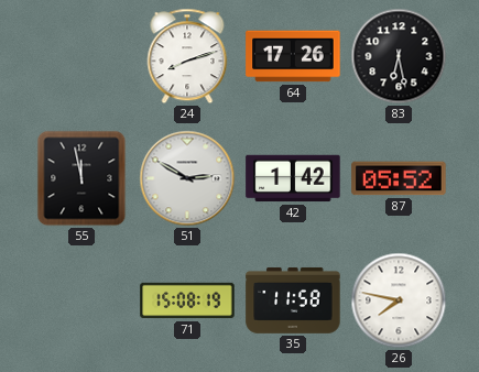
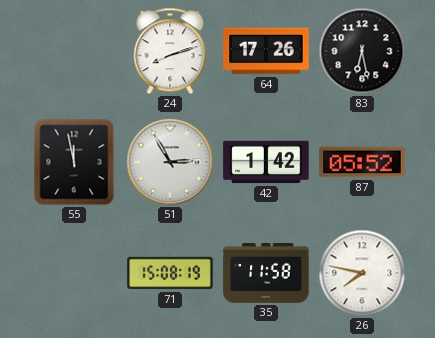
51: 2:50 -> 2:55
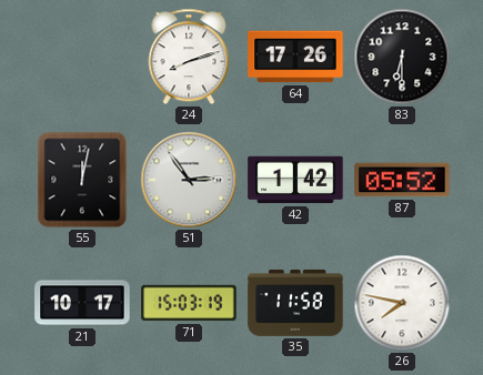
83: 6:28 -> 6:30
55: 11:58 -> 12:02
51: 2:55 -> 2:54
21: none -> 10:17
71: 15:08 -> 15:03
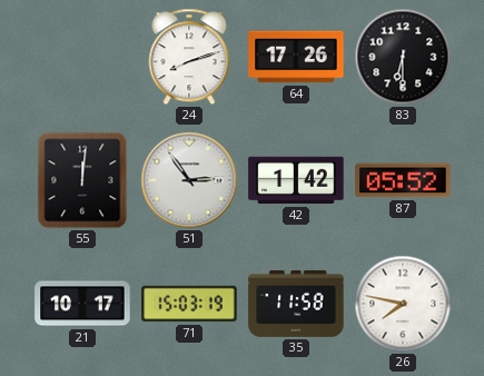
55: 12:02 -> 12:01
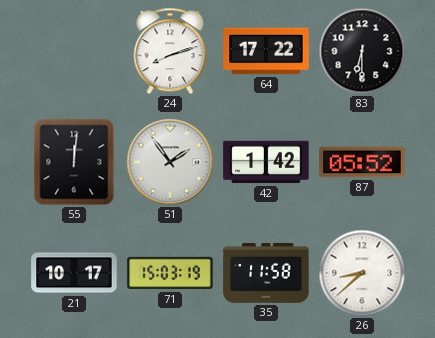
64: 17:26 -> 17:22
51: 2:54 -> 1:54
26: 7:47 -> 8:38
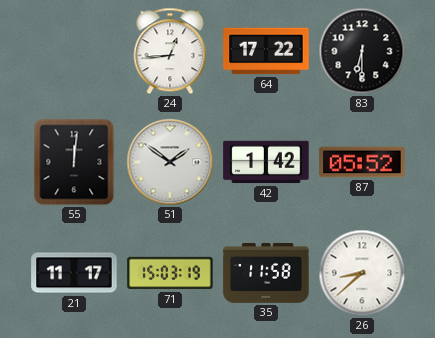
24: 8:12 -> 12:44
51: 1:54 -> 1:51
21: 10:17 -> 11:17
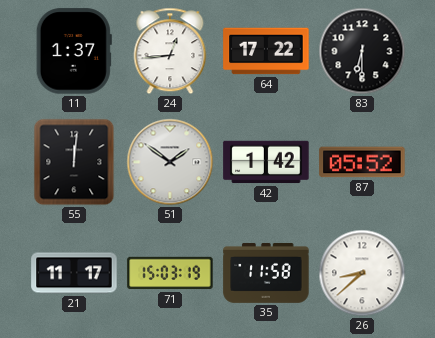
11: none -> 1:37
